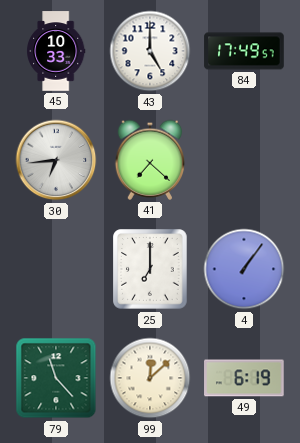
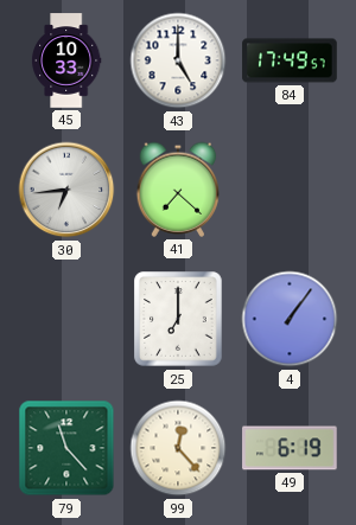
99: 12:08 -> 12:23
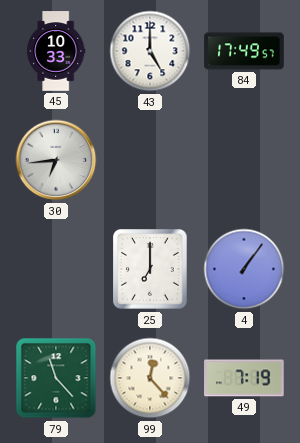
41: 7:22 -> none
49: 6:19 -> 7:19
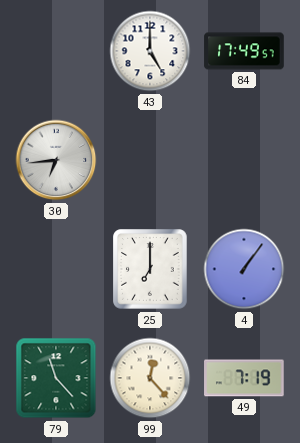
45: 10:33 -> none
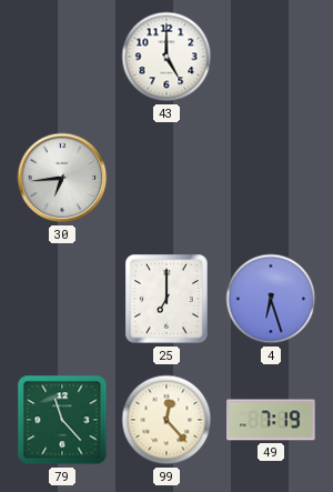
84: 17:49 -> none
4: 1:06 -> 6:27
